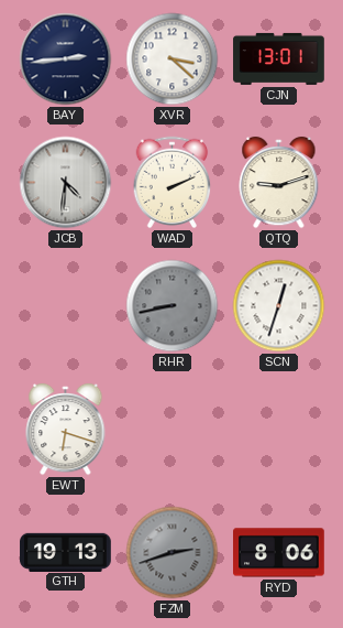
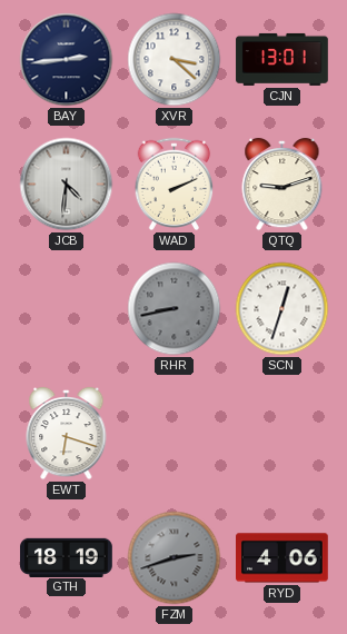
GTH: 19:13 -> 18:19
RYD: 8:06 -> 4:06
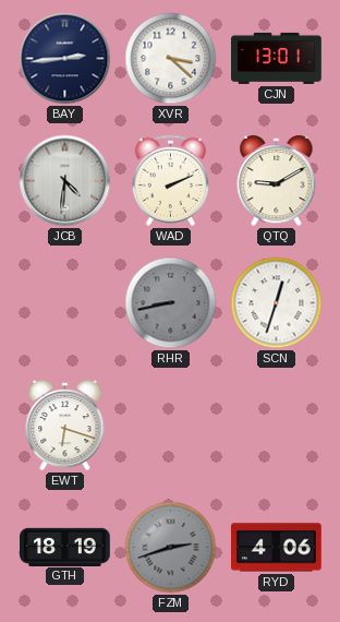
QTQ: 9:12 -> 9:10
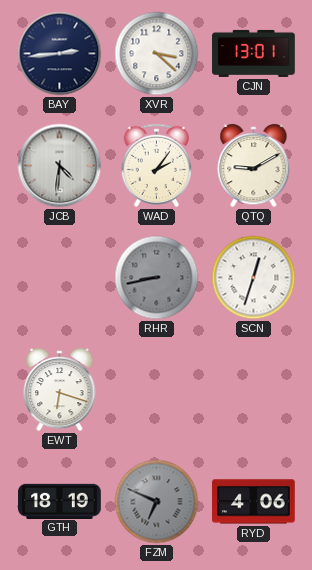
WAD: 2:11 -> 2:06
FZM: 2:42 -> 6:49
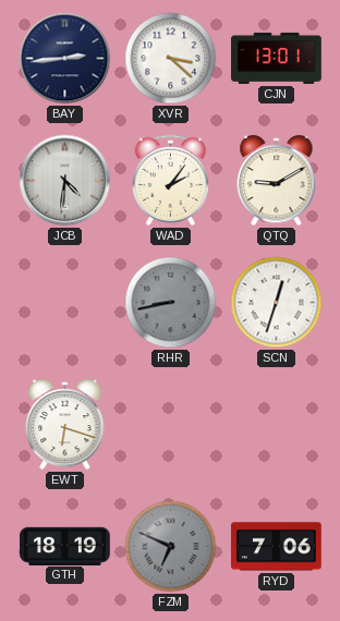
RYD: 4:06 -> 7:06
